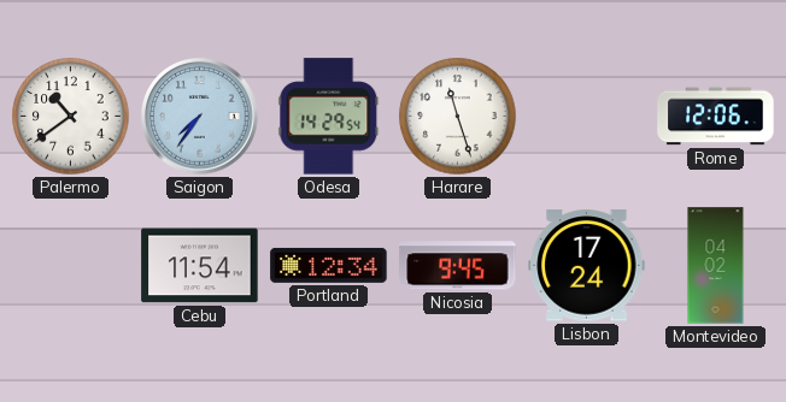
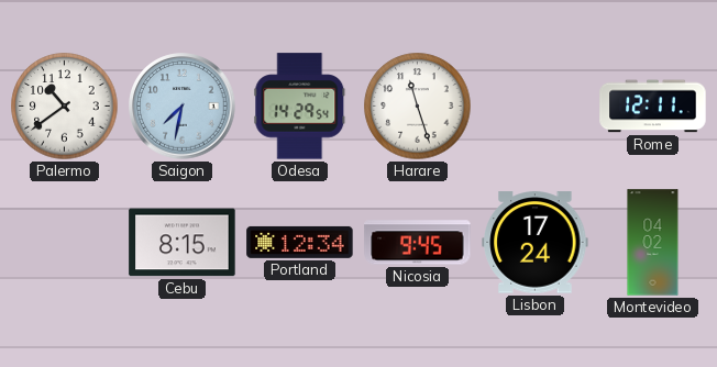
Saigon: 7:36 -> 7:32
Rome: 12:06 -> 12:11
Cebu: 11:54 -> 8:15
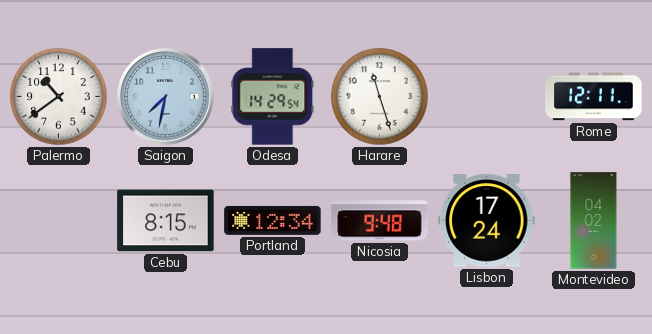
Nicosia: 9:45 -> 9:48
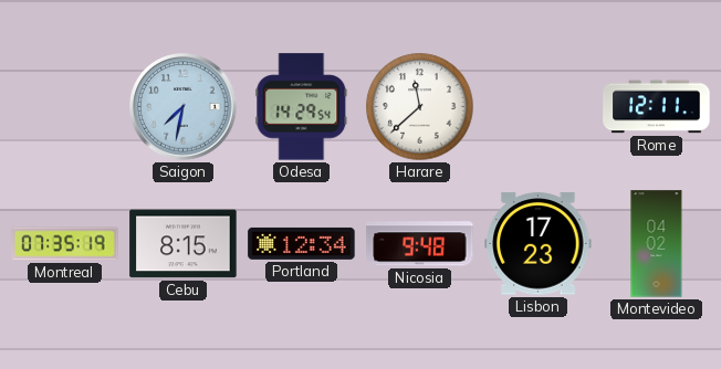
Palermo: 10:39 -> none
Harare: 11:27 -> 11:38
Montreal: none -> 07:35
Lisbon: 17:24 -> 17:23
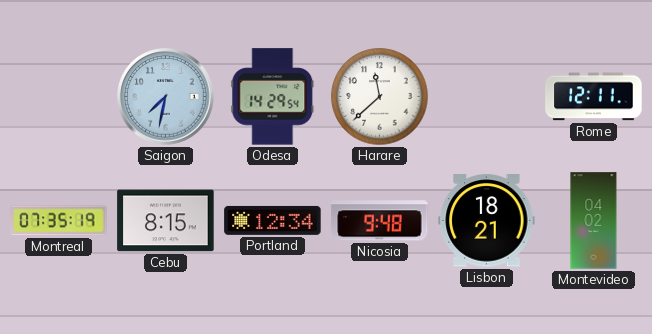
Lisbon: 17:23 -> 18:21
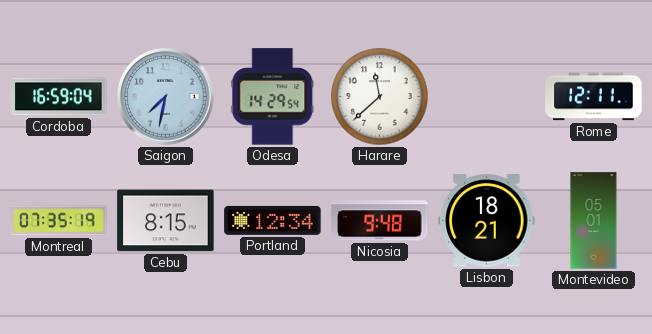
Cordoba: none -> 16:59
Montevideo: 04:02 -> 05:01
